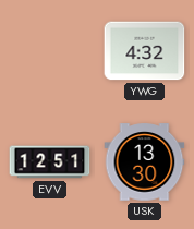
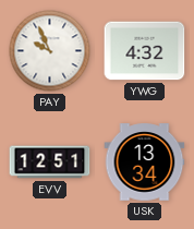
PAY: none -> 9:56
USK: 13:30 -> 13:34
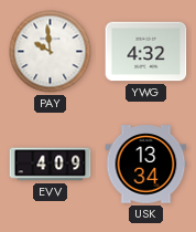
PAY: 9:56 -> 9:59
EVV: 12:51 -> 4:09
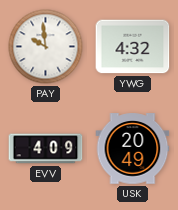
USK: 13:34 -> 20:49
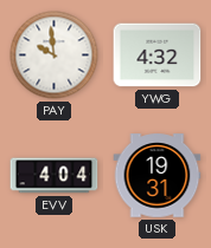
EVV: 4:09 -> 4:04
USK: 20:49 -> 19:31
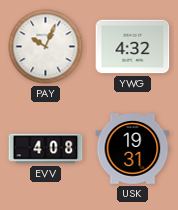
PAY: 9:59 -> 10:04
EVV: 4:04 -> 4:08
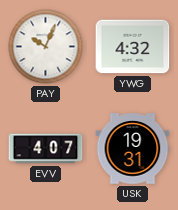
EVV: 4:08 -> 4:07
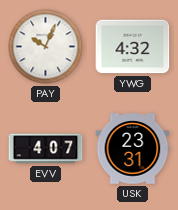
USK: 19:31 -> 23:31
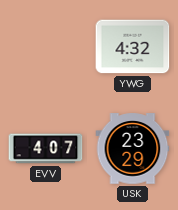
PAY: 10:04 -> none
USK: 23:31 -> 23:29
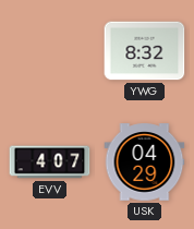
YWG: 4:32 -> 8:32
USK: 23:29 -> 04:29
